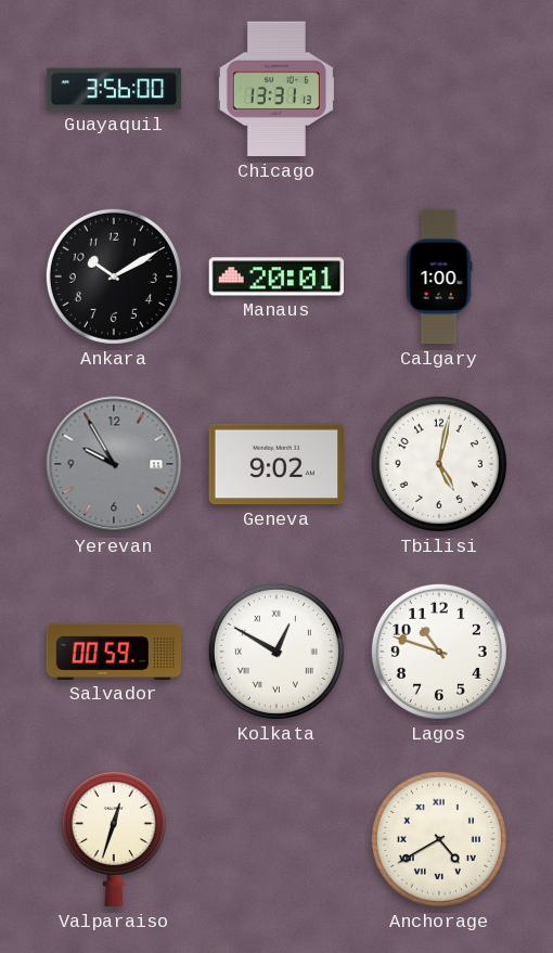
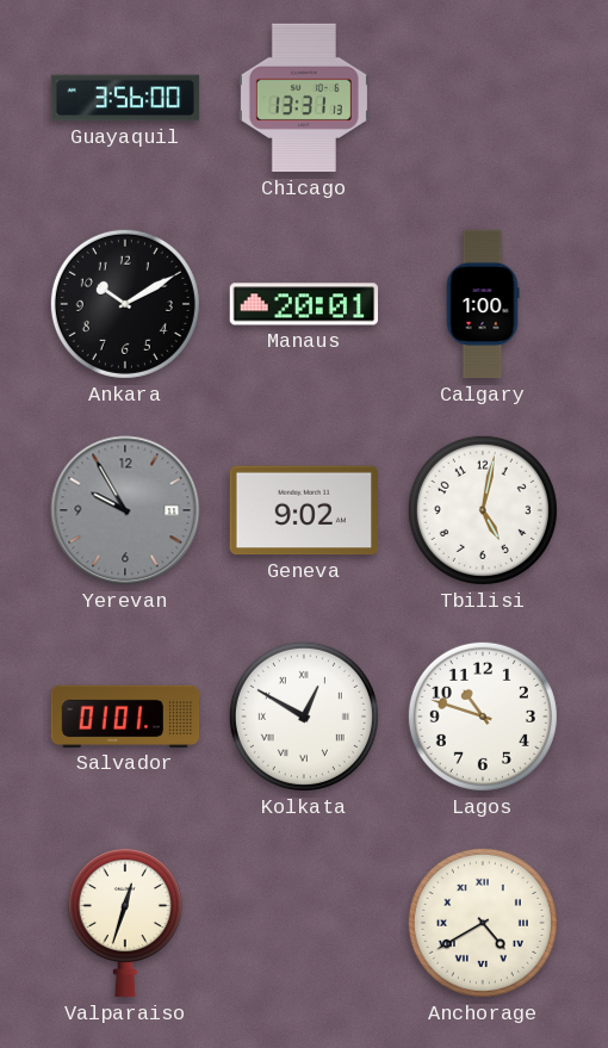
Salvador: 00:59 -> 01:01
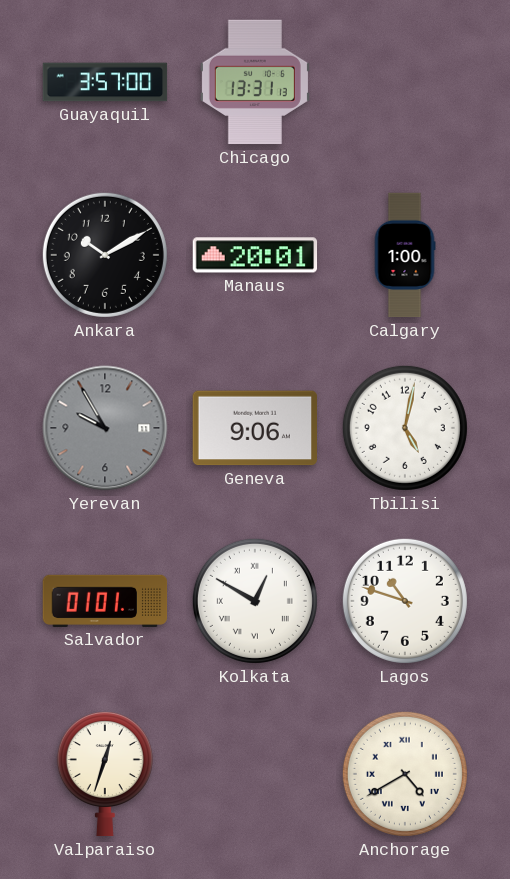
Guayaquil: 3:56 -> 3:57
Geneva: 9:02 -> 9:06
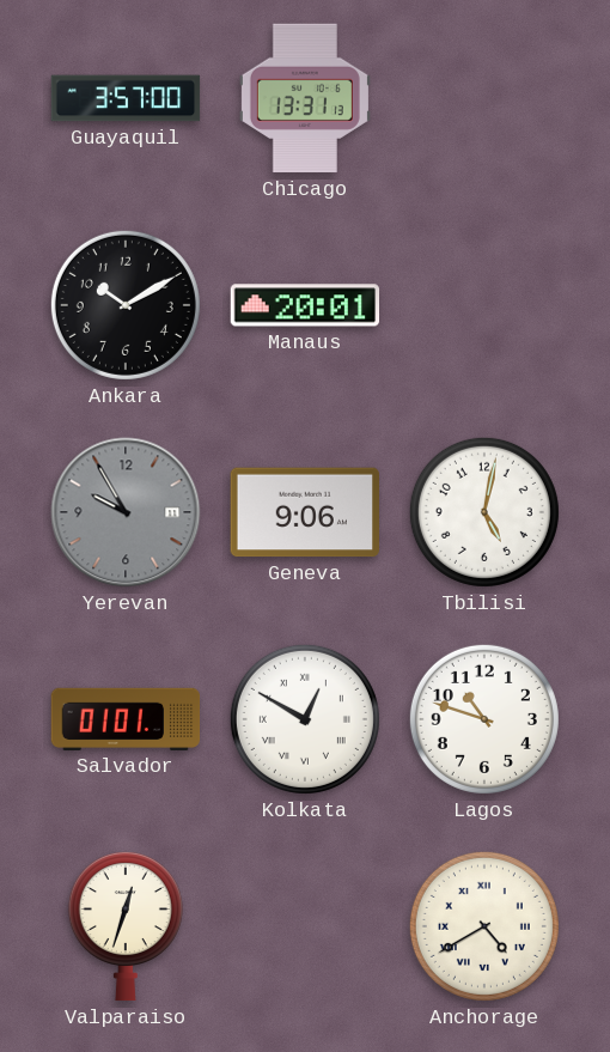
Calgary: 1:00 -> none
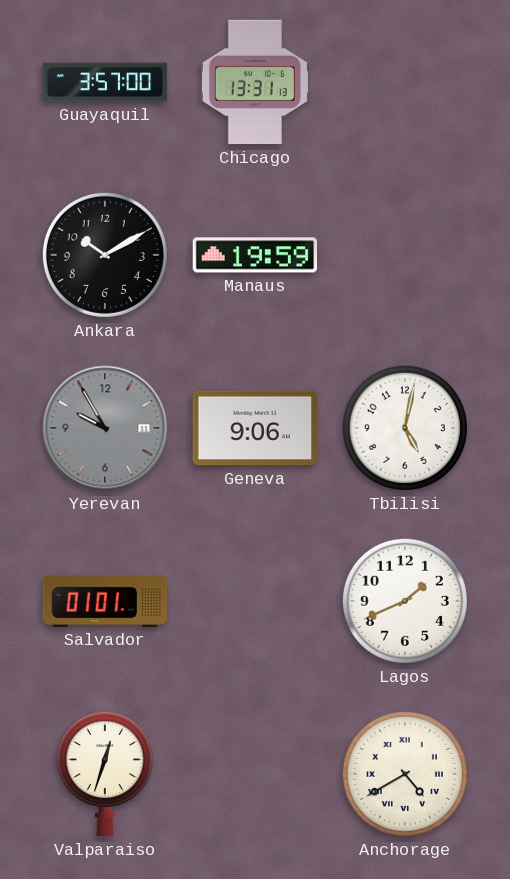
Manaus: 20:01 -> 19:59
Kolkata: 12:50 -> none
Lagos: 10:48 -> 1:41
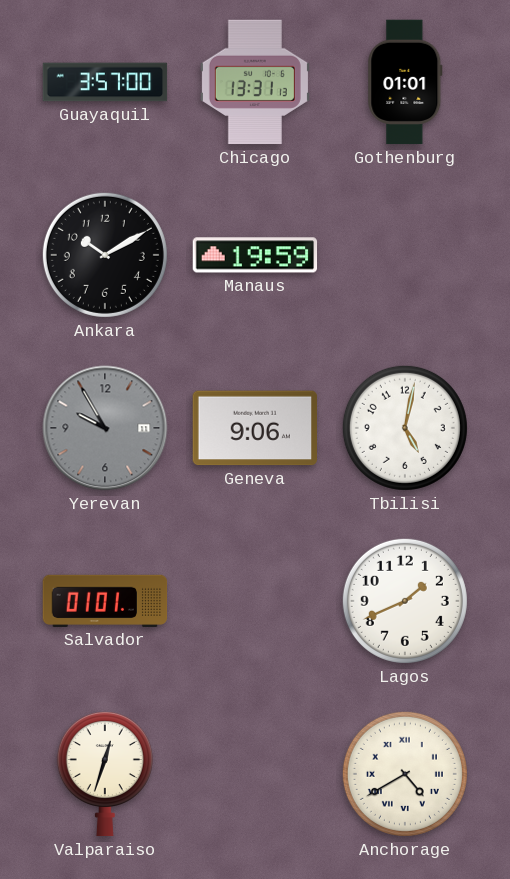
Gothenburg: none -> 01:01
